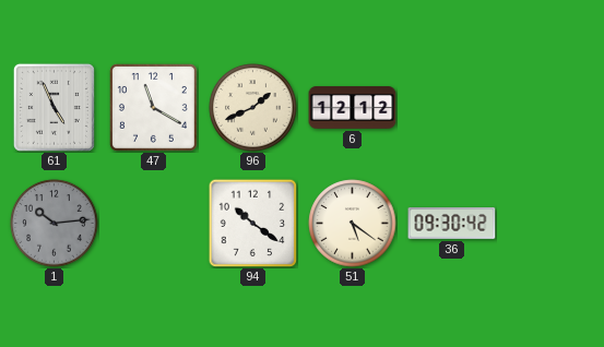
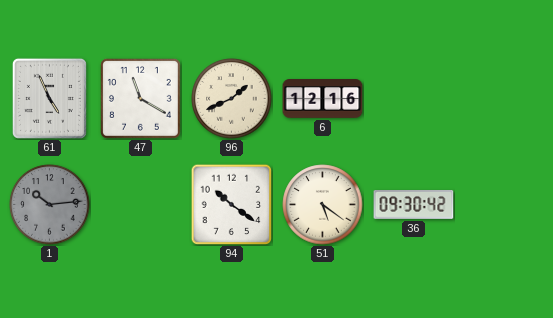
6: 12:12 -> 12:16
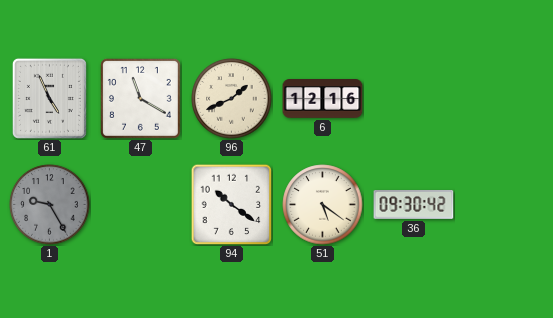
1: 10:14 -> 9:25
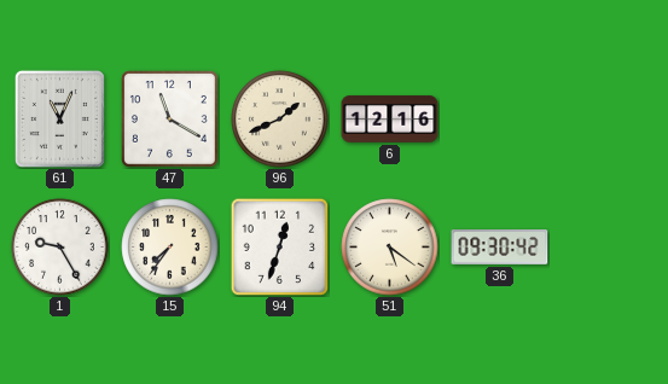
61: 4:56 -> 11:04
1 dial: grey -> white
15: none -> 7:36
94: 10:21 -> 12:33
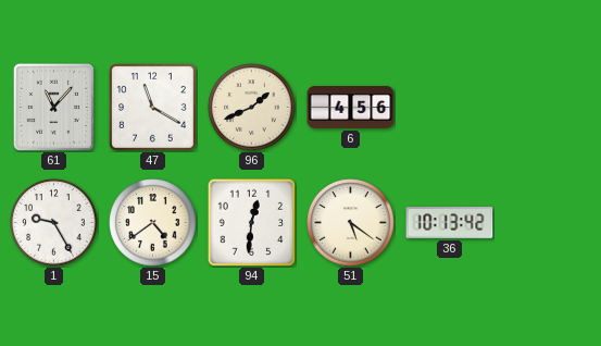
61: 11:04 -> 11:07
6: 12:16 -> 4:56
15: 7:36 -> 4:39
94: 12:33 -> 12:31
36: 09:30 -> 10:13
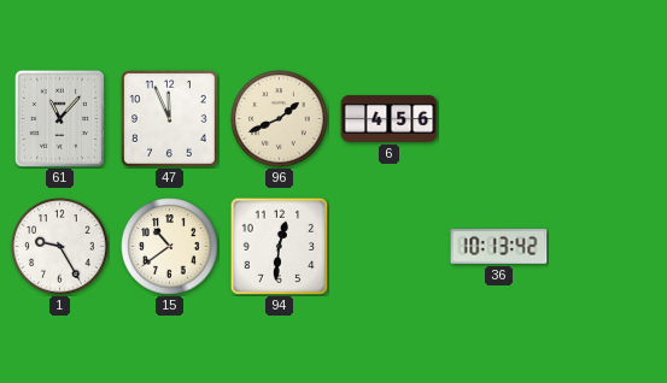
47: 11:20 -> 11:56
15: 4:39 -> 10:39
51: 5:21 -> none
